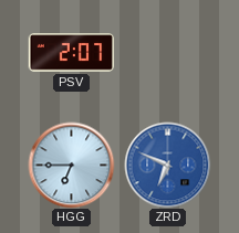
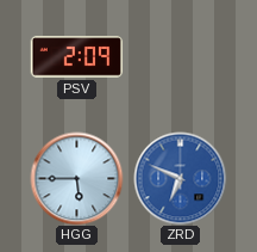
PSV: 2:07 -> 2:09
HGG: 6:45 -> 5:45
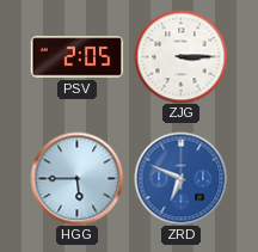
PSV: 2:09 -> 2:05
ZJG: none -> 3:15
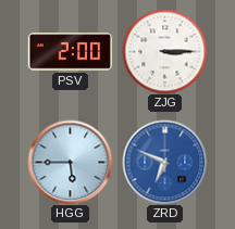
PSV: 2:05 -> 2:00
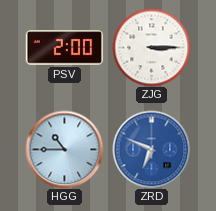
HGG: 5:45 -> 10:45
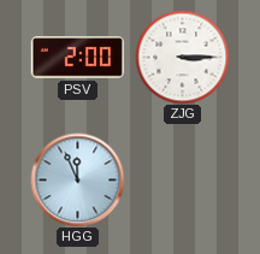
HGG: 10:45 -> 11:56
ZRD: 6:49 -> none
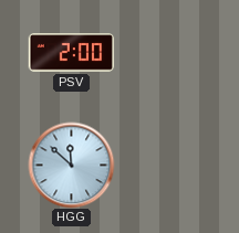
ZJG: 3:15 -> none
HGG: 11:56 -> 11:52
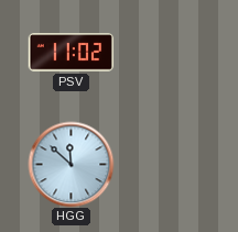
PSV: 2:00 -> 11:02
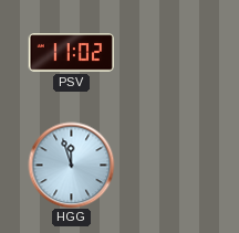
HGG: 11:52 -> 11:57
